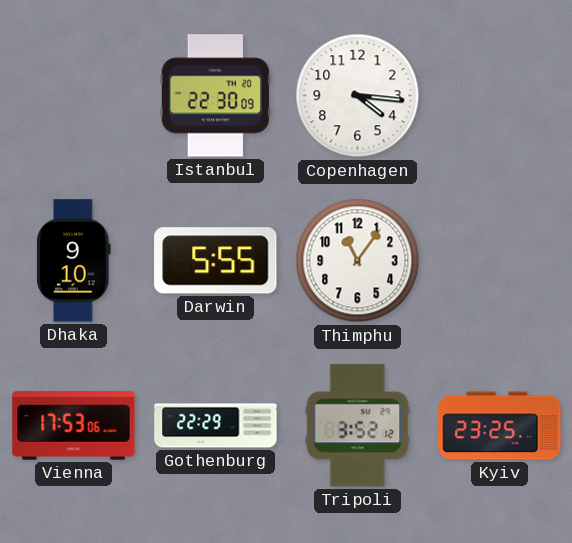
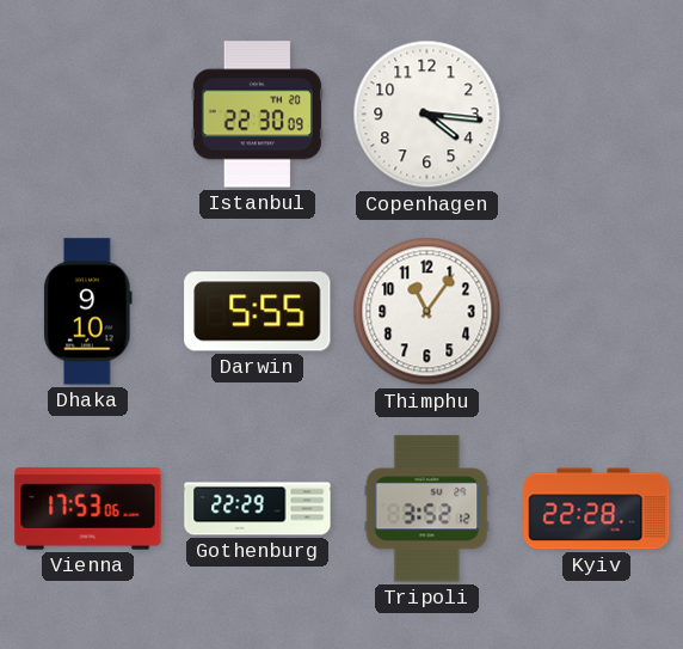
Kyiv: 23:25 -> 22:28
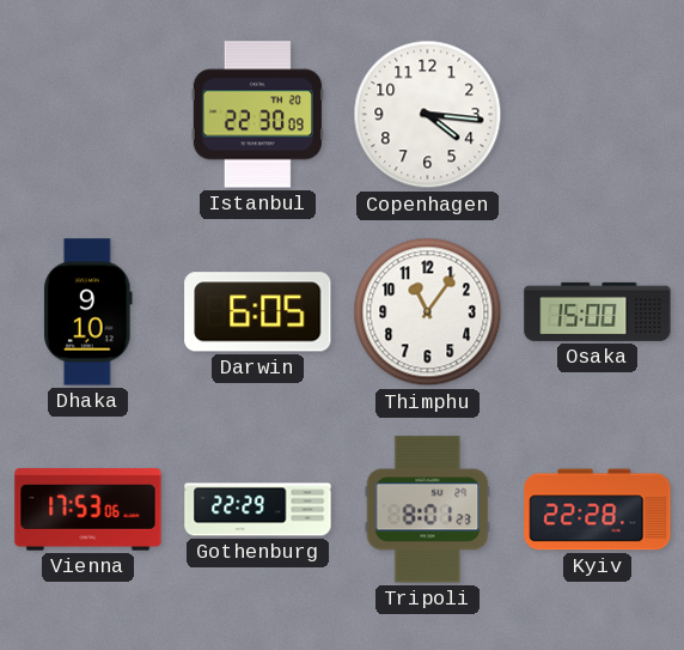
Darwin: 5:55 -> 6:05
Osaka: none -> 15:00
Tripoli: 3:52 -> 8:01
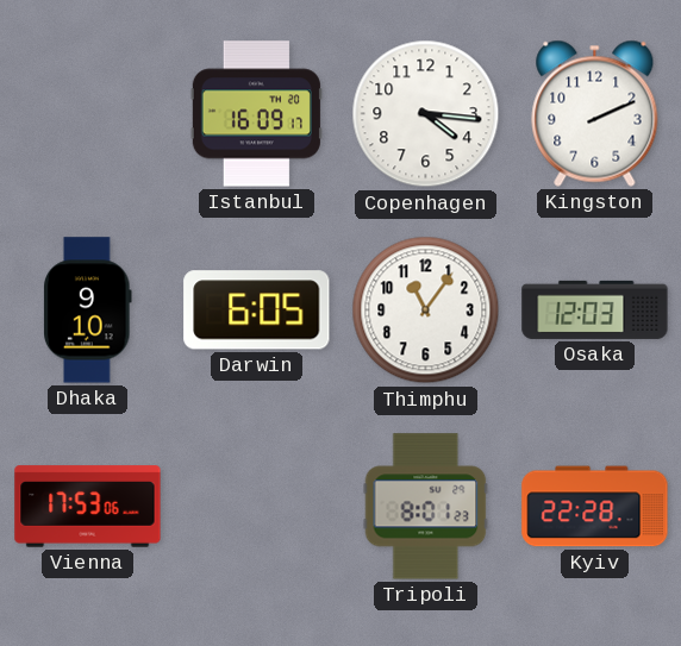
Istanbul: 22:30 -> 16:09
Kingston: none -> 2:11
Osaka: 15:00 -> 12:03
Gothenburg: 22:29 -> none
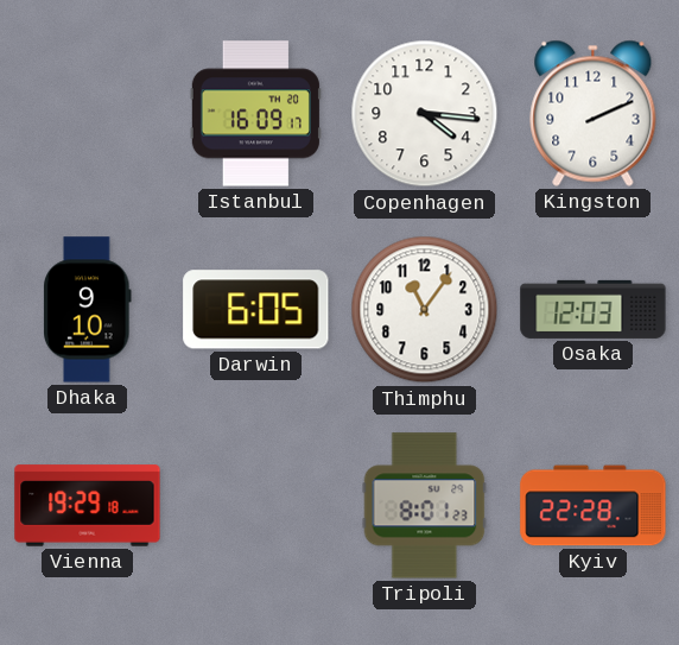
Vienna: 17:53 -> 19:29
